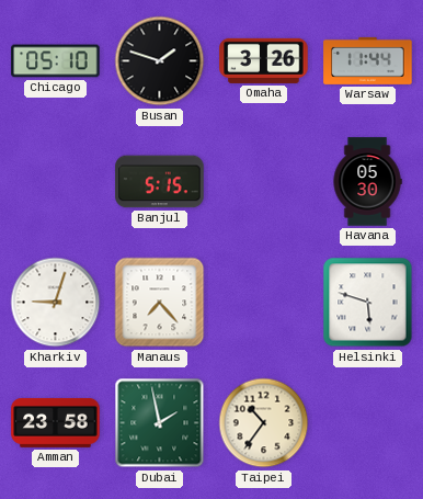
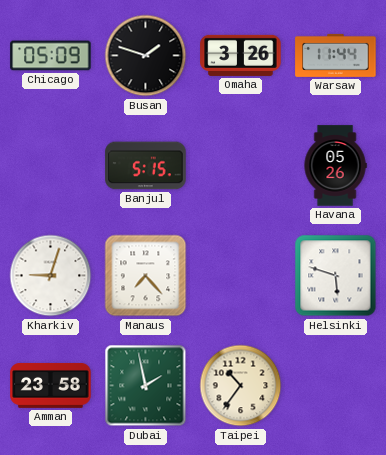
Chicago: 05:10 -> 05:09
Havana: 05:30 -> 05:26
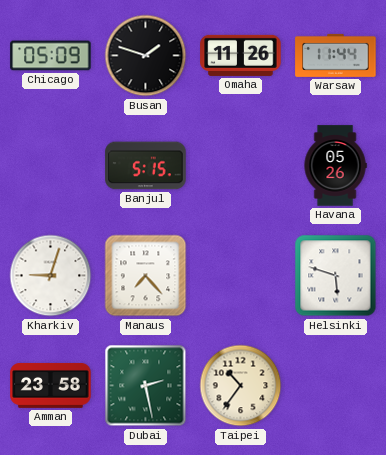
Omaha: 3:26 -> 11:26
Dubai: 1:58 -> 2:28
